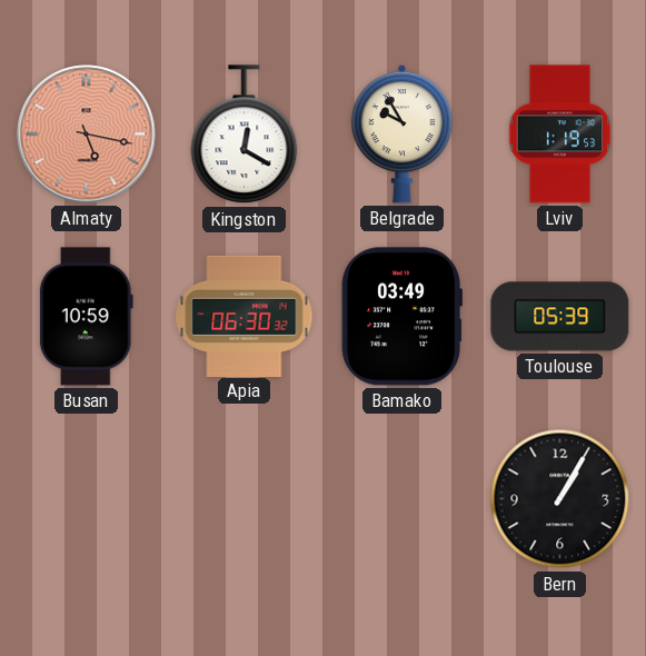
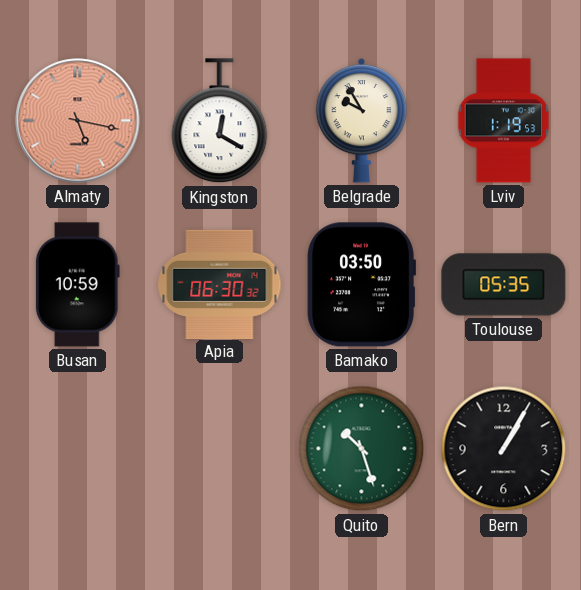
Bamako: 03:49 -> 03:50
Toulouse: 05:39 -> 05:35
Quito: none -> 10:27
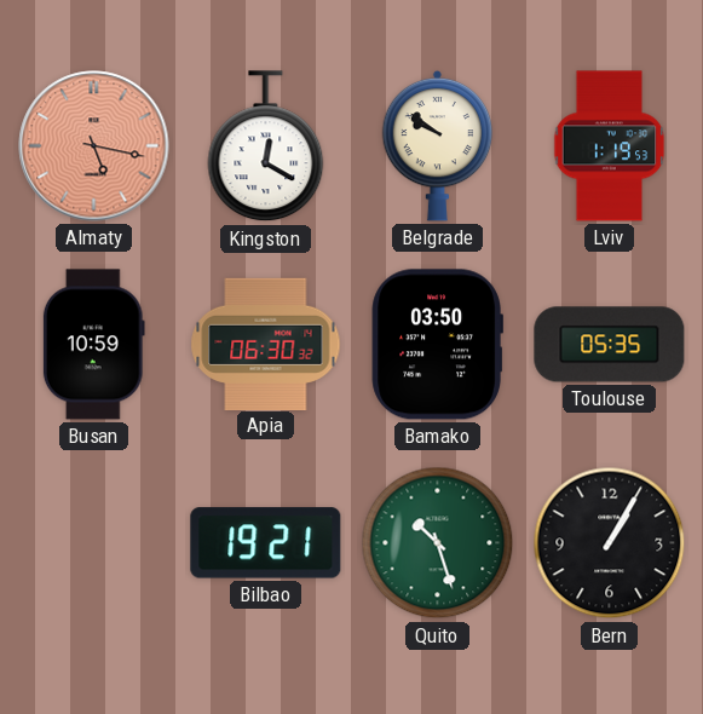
Belgrade: 9:55 -> 9:51
Bilbao: none -> 19:21
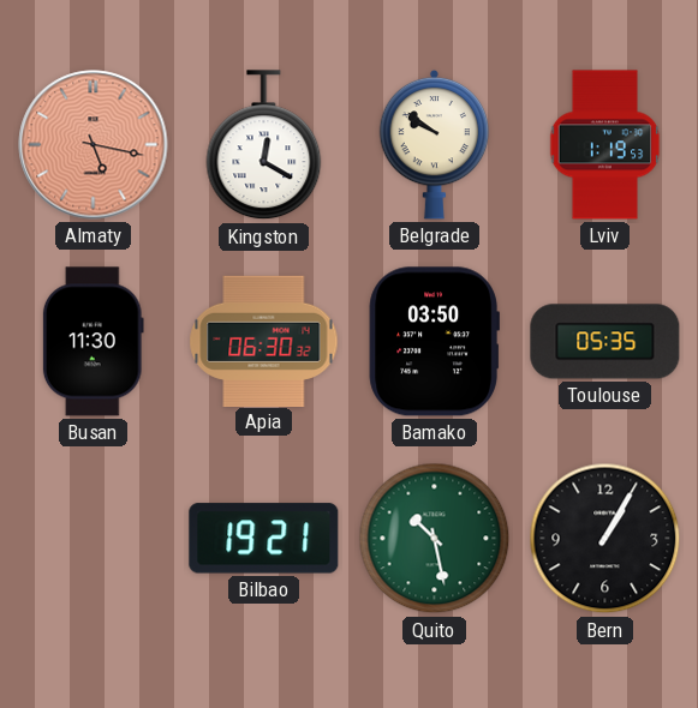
Busan: 10:59 -> 11:30
Quito: 10:27 -> 10:28
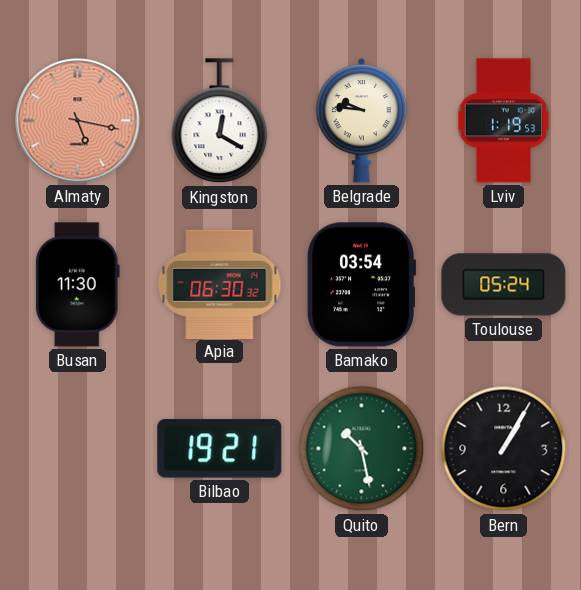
Belgrade: 9:51 -> 9:46
Bamako: 03:50 -> 03:54
Toulouse: 05:35 -> 05:24
